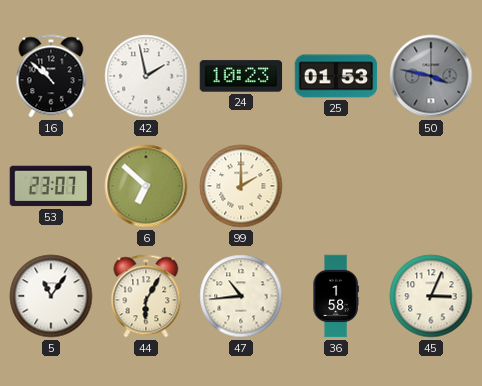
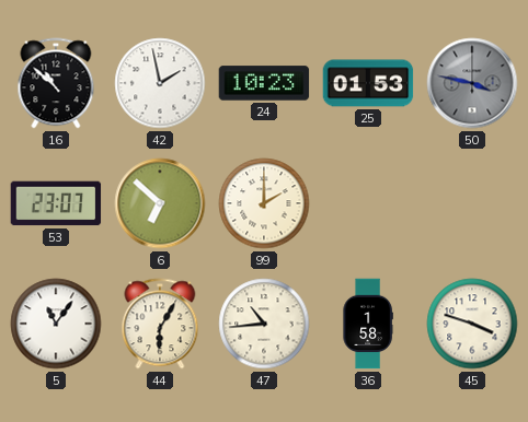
45: 3:04 -> 3:48
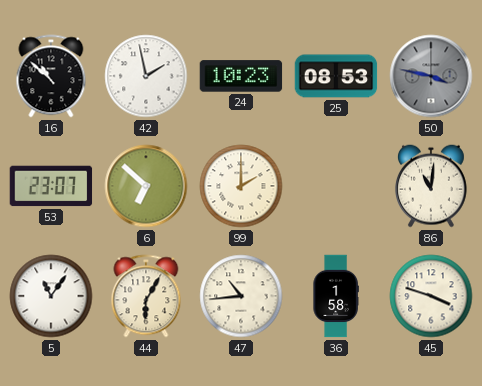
25: 01:53 -> 08:53
86: none -> 11:01
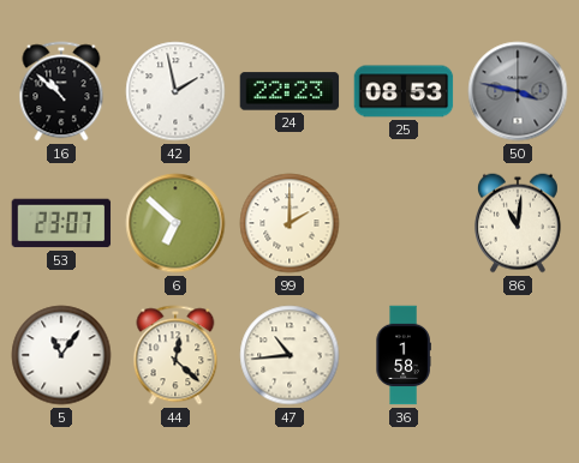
24: 10:23 -> 22:23
44: 6:05 -> 12:22
45: 3:48 -> none
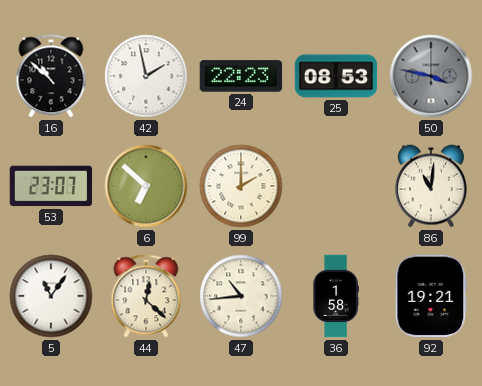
92: none -> 19:21
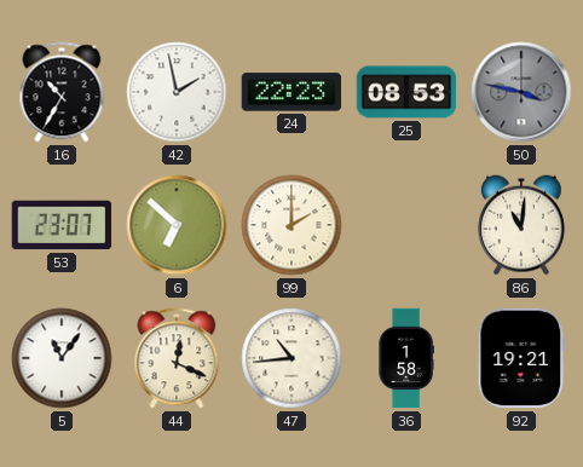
16: 10:52 -> 10:35
44: 12:22 -> 12:19
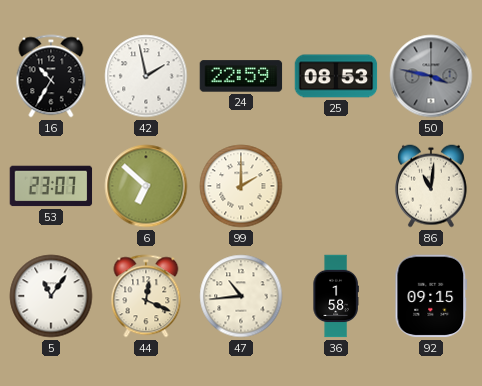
24: 22:23 -> 22:59
92: 19:21 -> 09:15
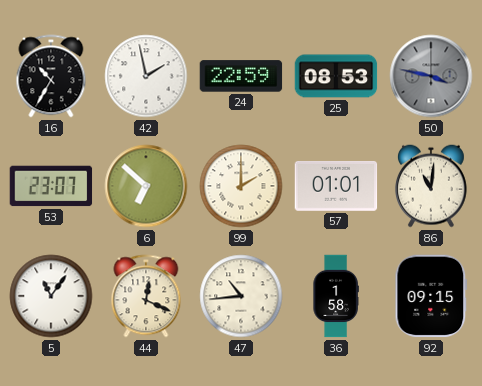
57: none -> 01:01
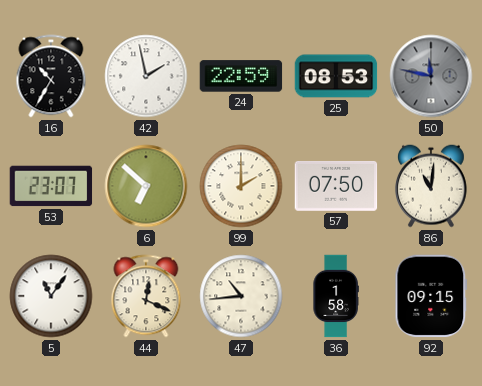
50: 3:47 -> 11:47
57: 01:01 -> 07:50
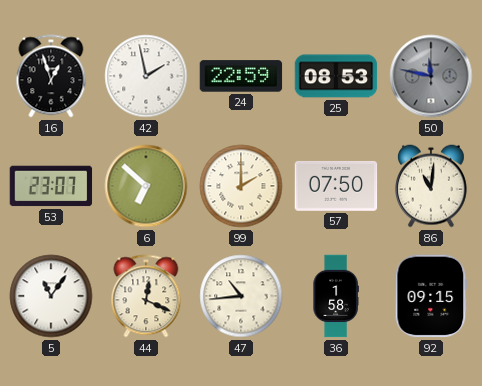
16: 10:35 -> 12:57
